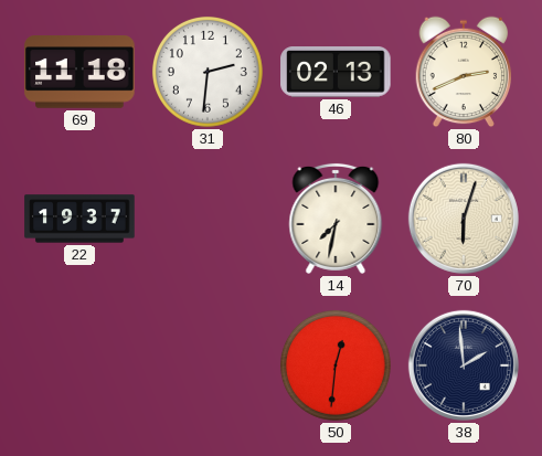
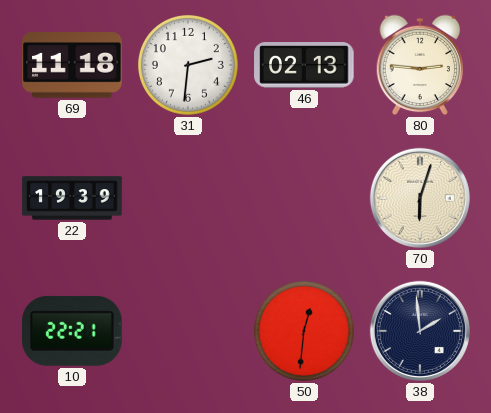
80: 2:41 -> 2:46
22: 19:37 -> 19:39
14: 7:32 -> none
10: none -> 22:21
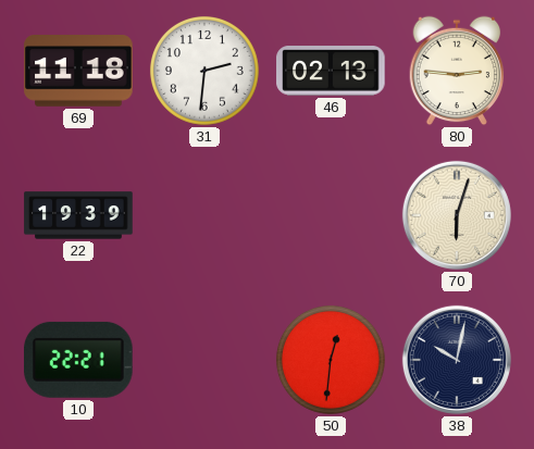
38: 1:59 -> 10:02
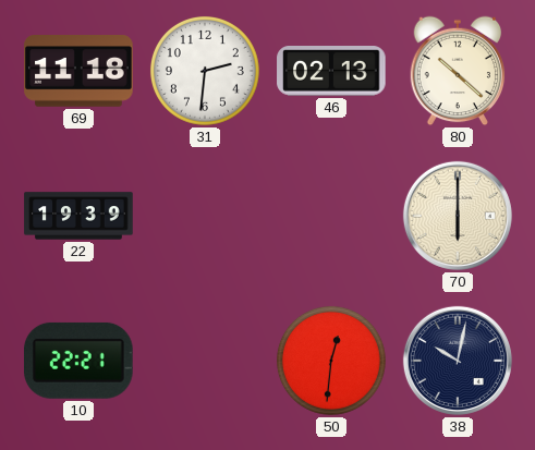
80: 2:46 -> 10:22
70: 6:03 -> 6:00
